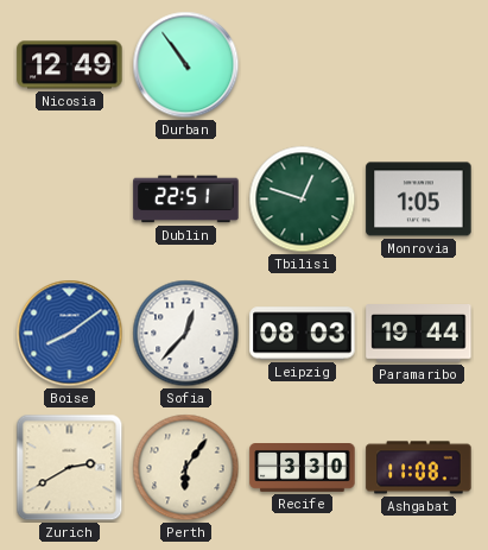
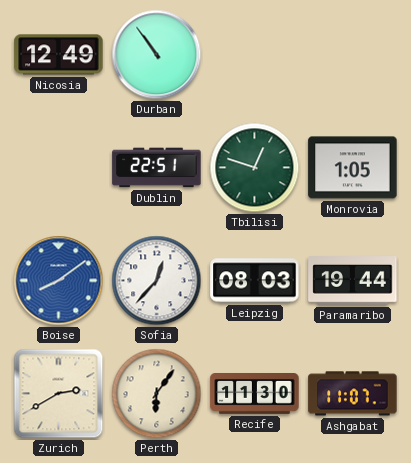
Recife: 3:30 -> 11:30
Ashgabat: 11:08 -> 11:07
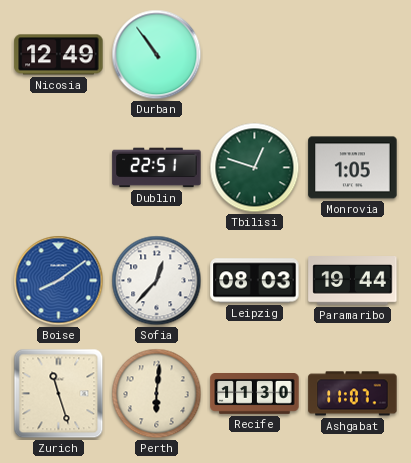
Zurich: 2:40 -> 11:27
Perth: 6:06 -> 6:01
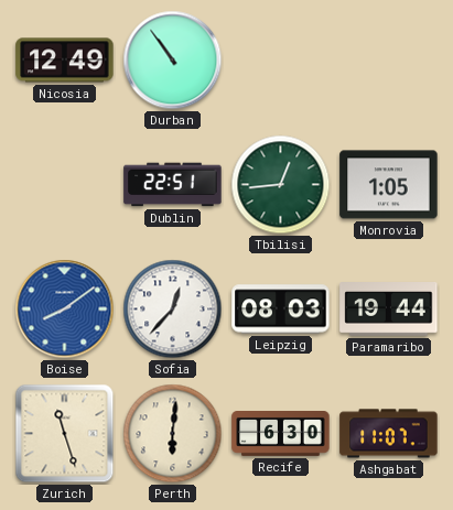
Tbilisi: 12:48 -> 12:44
Recife: 11:30 -> 6:30
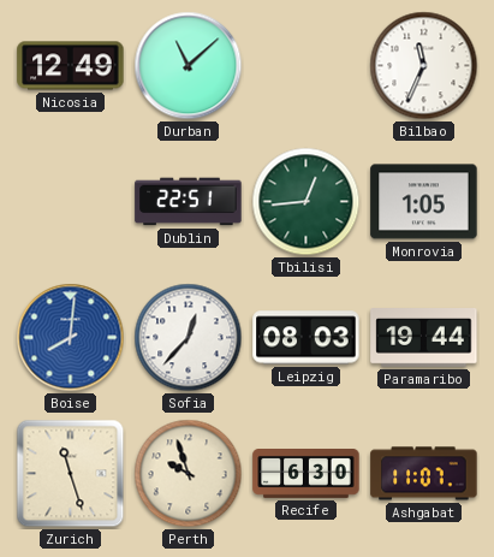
Durban: 10:54 -> 11:08
Bilbao: none -> 11:34
Boise: 8:09 -> 8:01
Perth: 6:01 -> 9:57
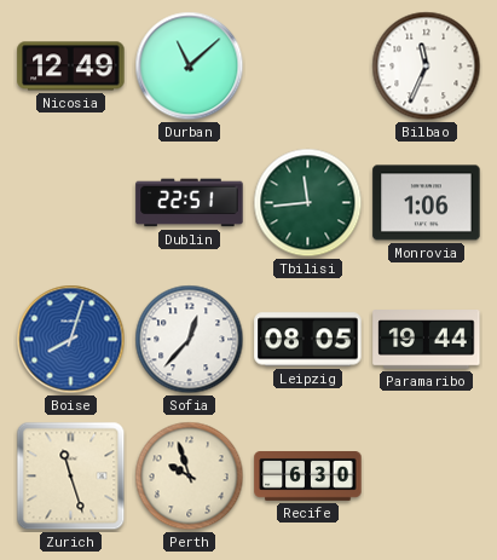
Tbilisi: 12:44 -> 11:44
Monrovia: 1:05 -> 1:06
Boise: 8:01 -> 8:03
Leipzig: 08:03 -> 08:05
Ashgabat: 11:07 -> none
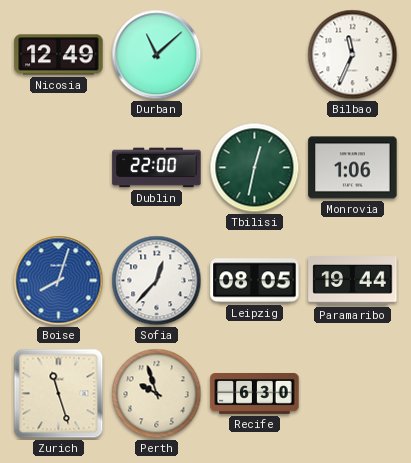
Dublin: 22:51 -> 22:00
Tbilisi: 11:44 -> 12:32
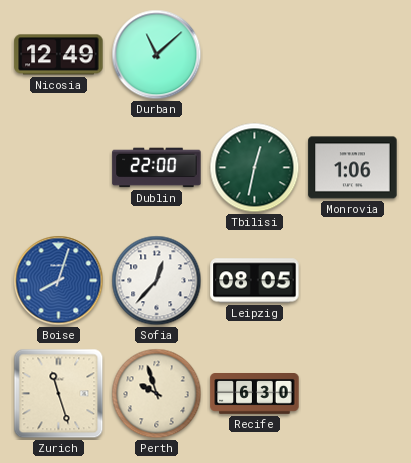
Bilbao: 11:34 -> none
Paramaribo: 19:44 -> none
